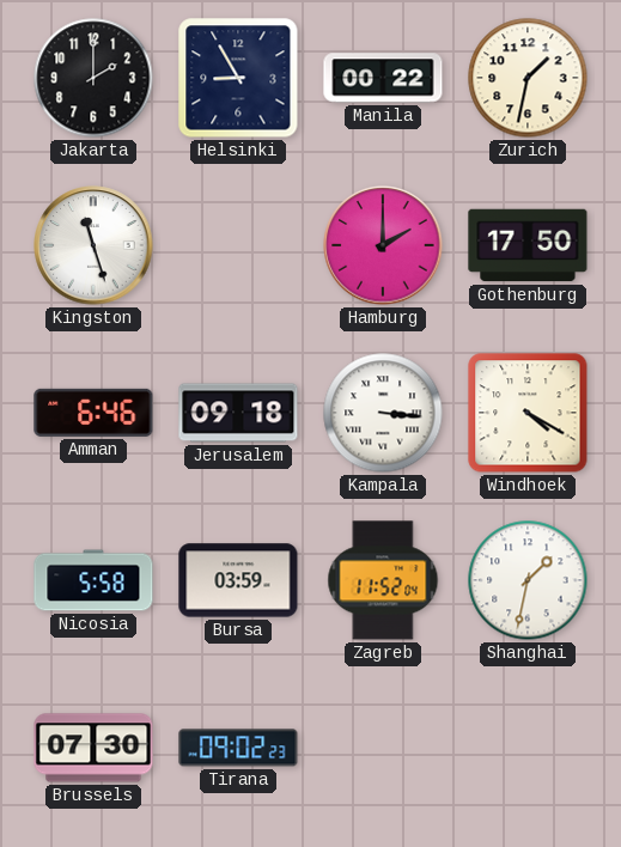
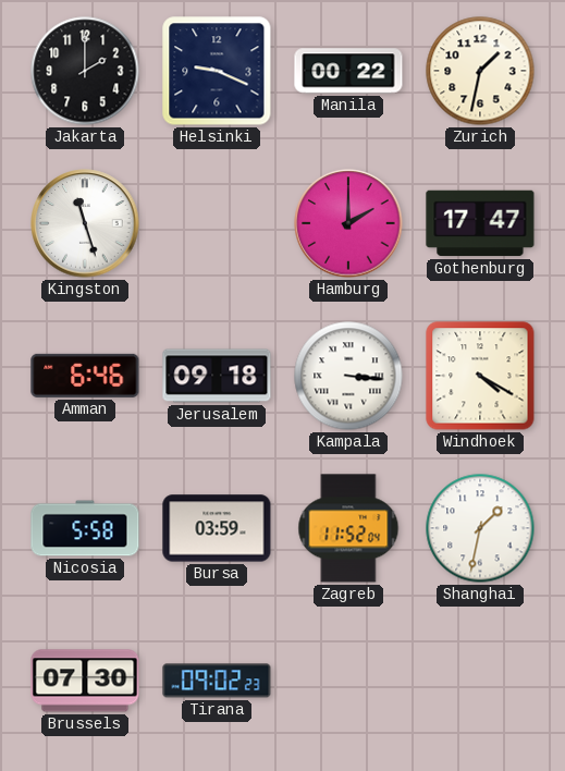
Helsinki: 8:55 -> 9:19
Gothenburg: 17:50 -> 17:47
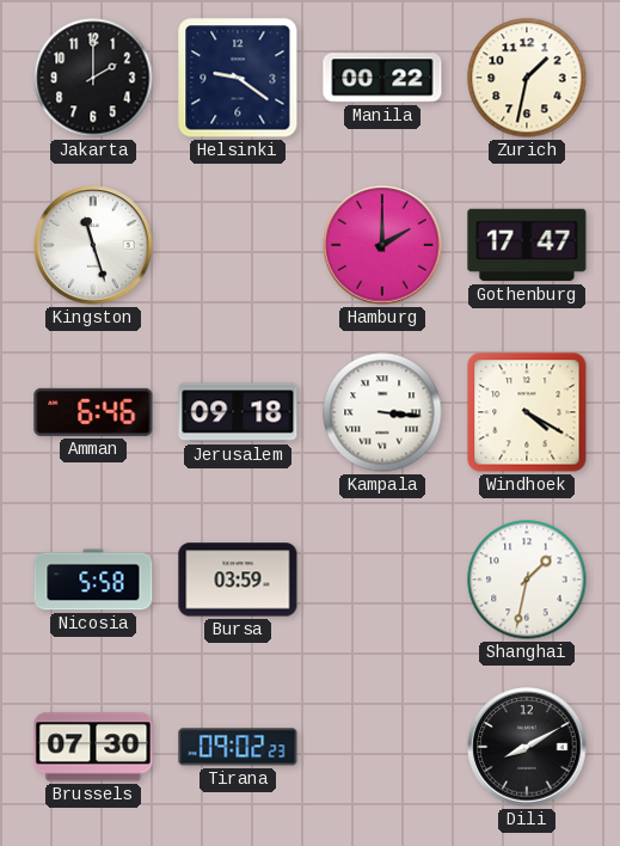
Helsinki: 9:19 -> 9:21
Zagreb: 11:52 -> none
Dili: none -> 8:10
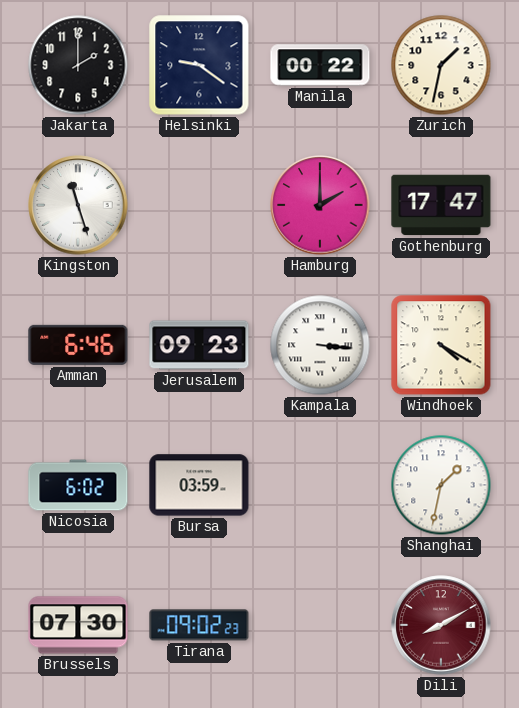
Jerusalem: 09:18 -> 09:23
Nicosia: 5:58 -> 6:02
Dili dial: black -> burgundy
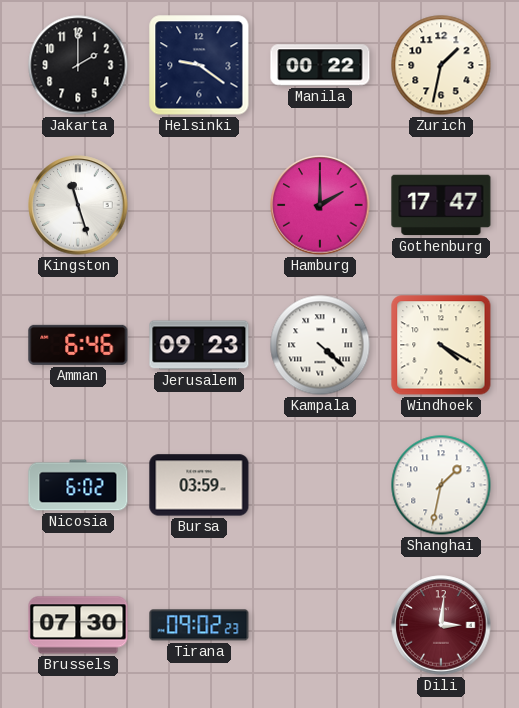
Kampala: 3:16 -> 4:22
Dili: 8:10 -> 3:01
